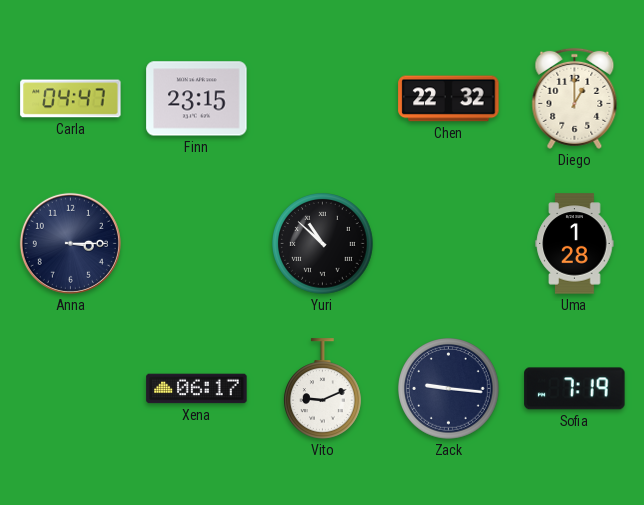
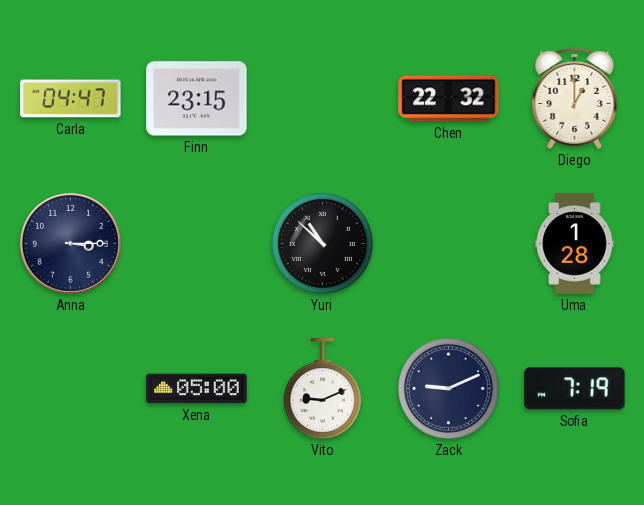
Xena: 06:17 -> 05:00
Zack: 9:16 -> 9:11
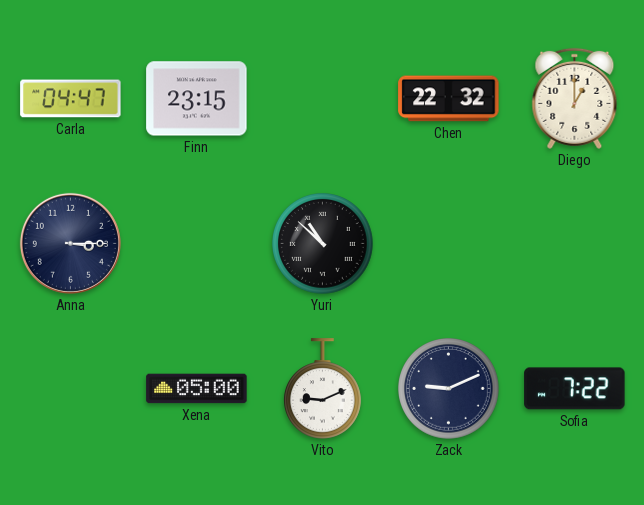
Uma: 1:28 -> none
Sofia: 7:19 -> 7:22
